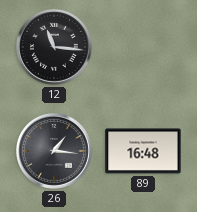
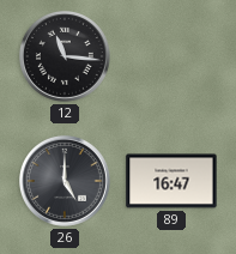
26: 1:16 -> 5:00
89: 16:48 -> 16:47
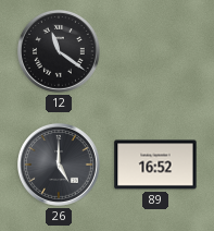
12: 11:16 -> 11:21
89: 16:47 -> 16:52
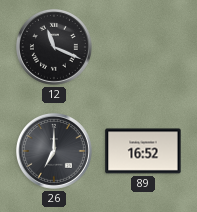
12: 11:21 -> 11:19
26: 5:00 -> 7:00
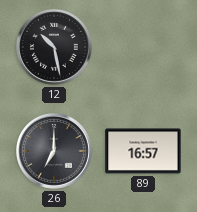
12: 11:19 -> 10:28
89: 16:52 -> 16:57
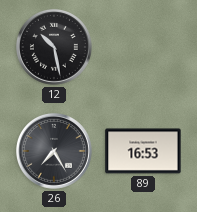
26: 7:00 -> 7:25
89: 16:57 -> 16:53
